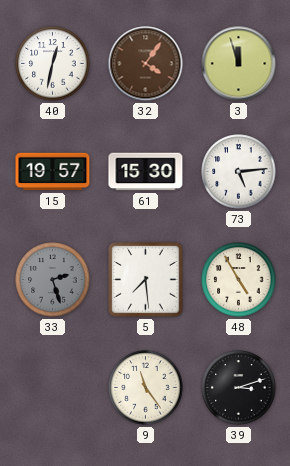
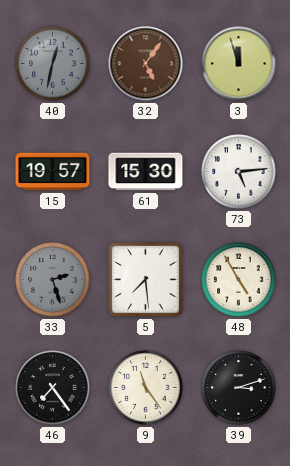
40 dial: white -> grey
32: 4:06 -> 5:06
46: none -> 7:24
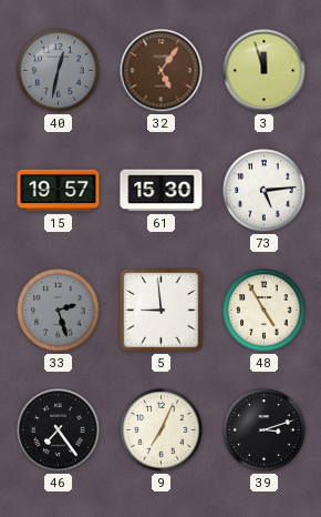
5: 7:29 -> 8:59
9: 11:24 -> 7:04
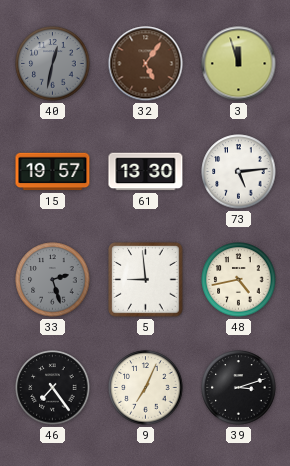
61: 15:30 -> 13:30
48: 4:55 -> 4:43
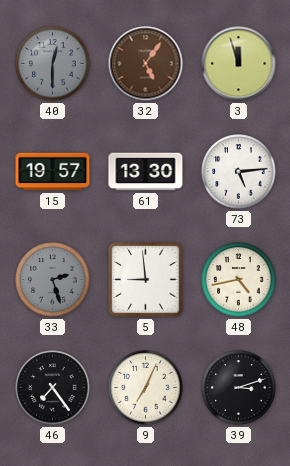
40: 12:32 -> 12:30
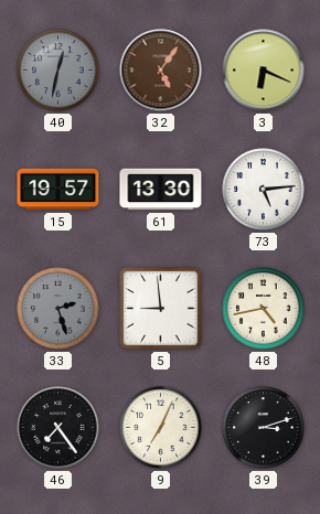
40: 12:30 -> 12:32
3: 11:57 -> 6:19
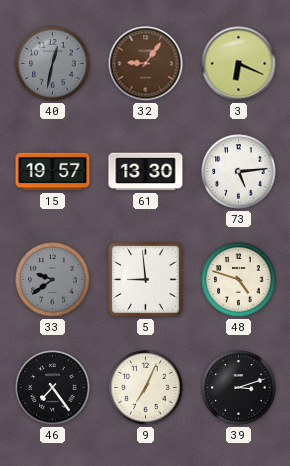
32: 5:06 -> 9:06
33: 2:27 -> 9:39
48: 4:43 -> 4:48
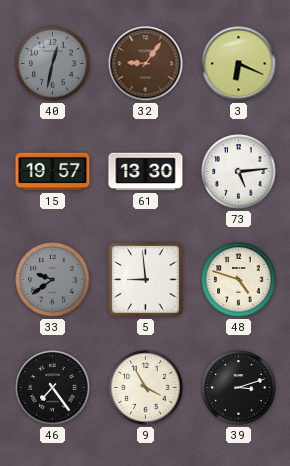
9: 7:04 -> 3:55
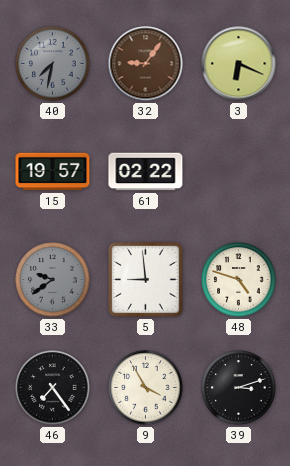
40: 12:32 -> 7:32
61: 13:30 -> 02:22
73: 5:14 -> none
